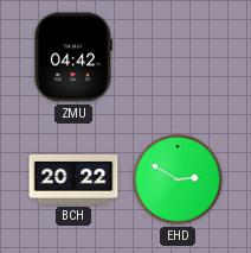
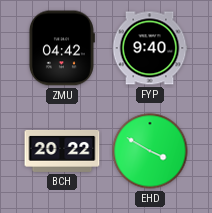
FYP: none -> 9:40
EHD: 2:50 -> 3:50
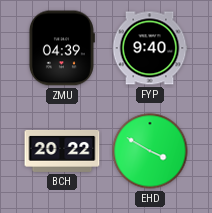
ZMU: 04:42 -> 04:39
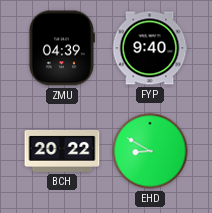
EHD: 3:50 -> 8:50
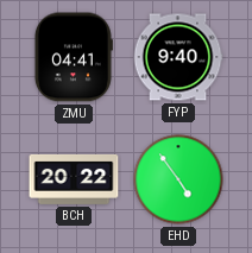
ZMU: 04:39 -> 04:41
EHD: 8:50 -> 4:54
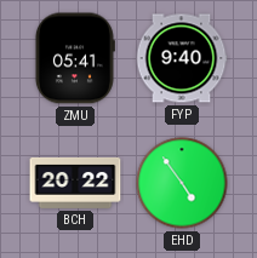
ZMU: 04:41 -> 05:41
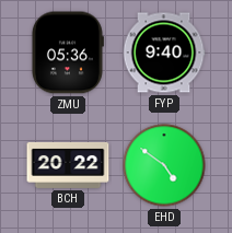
ZMU: 05:41 -> 05:36
EHD: 4:54 -> 4:51
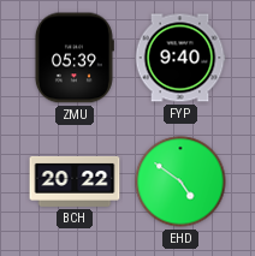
ZMU: 05:36 -> 05:39
